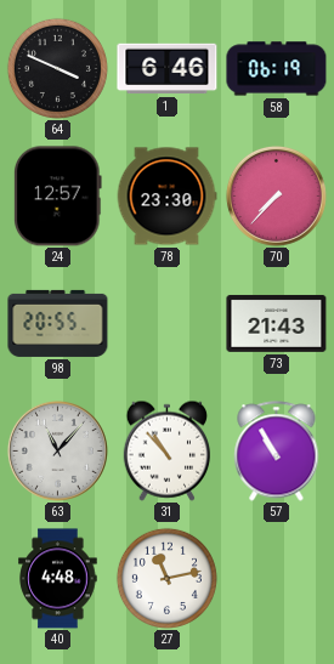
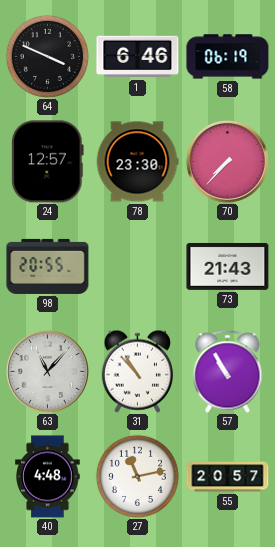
55: none -> 20:57
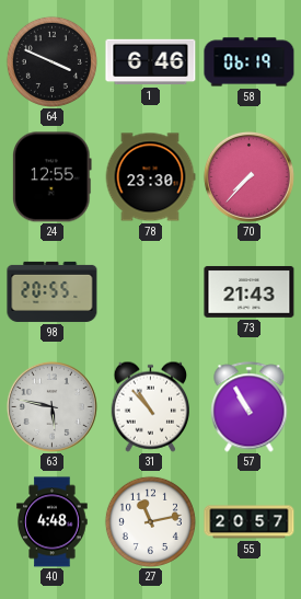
24: 12:57 -> 12:55
63: 11:07 -> 5:47
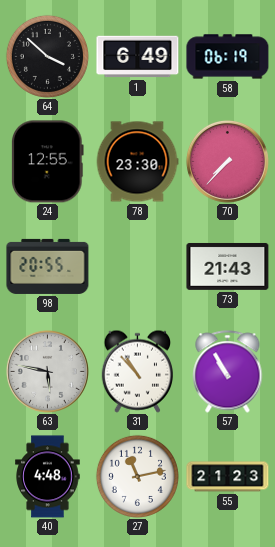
64: 3:49 -> 3:52
1: 6:46 -> 6:49
55: 20:57 -> 21:23
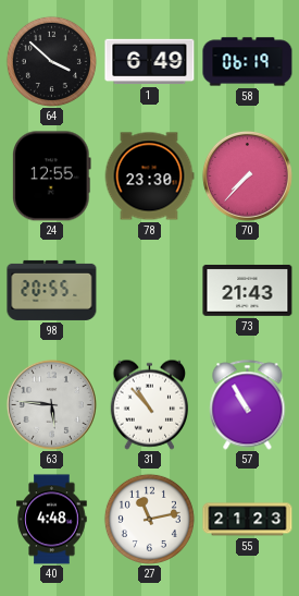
63: 5:47 -> 5:46
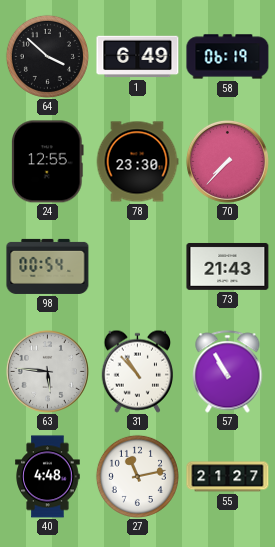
98: 20:55 -> 00:54
55: 21:23 -> 21:27
